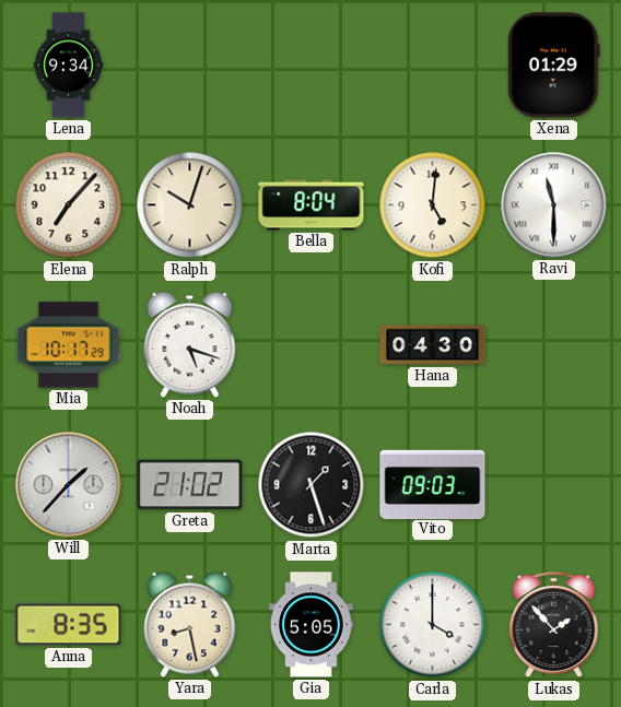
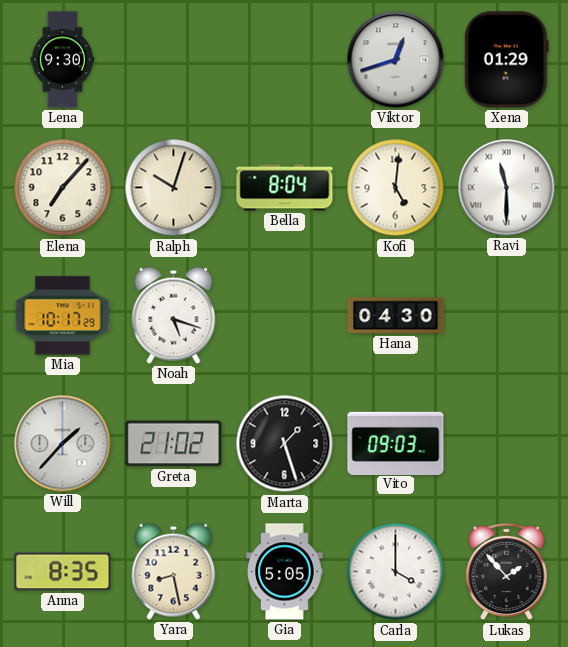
Lena: 9:34 -> 9:30
Viktor: none -> 12:42
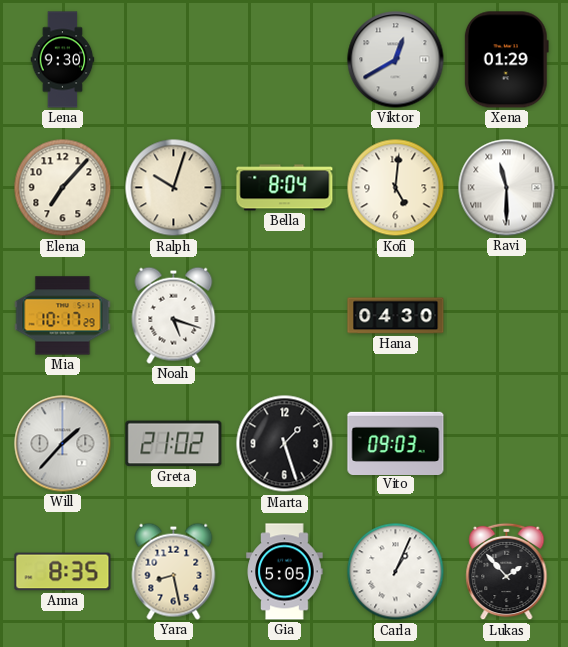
Viktor: 12:42 -> 12:40
Carla: 4:00 -> 1:04
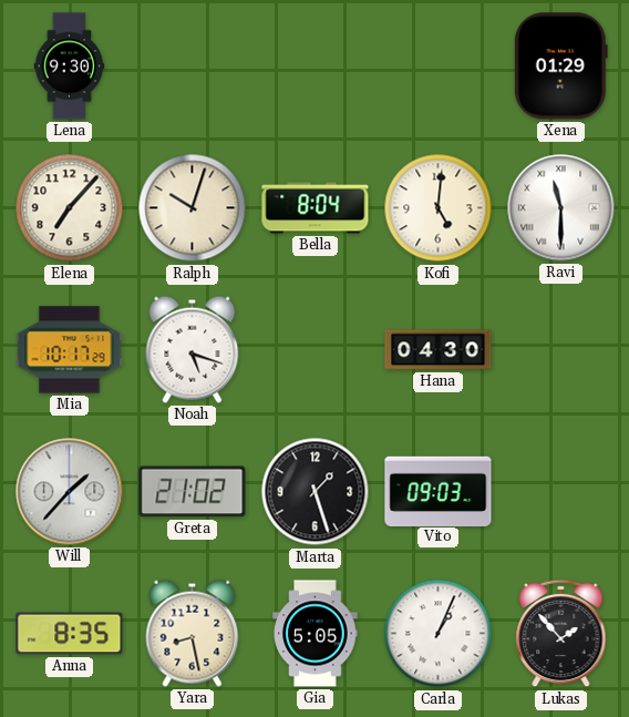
Viktor: 12:40 -> none
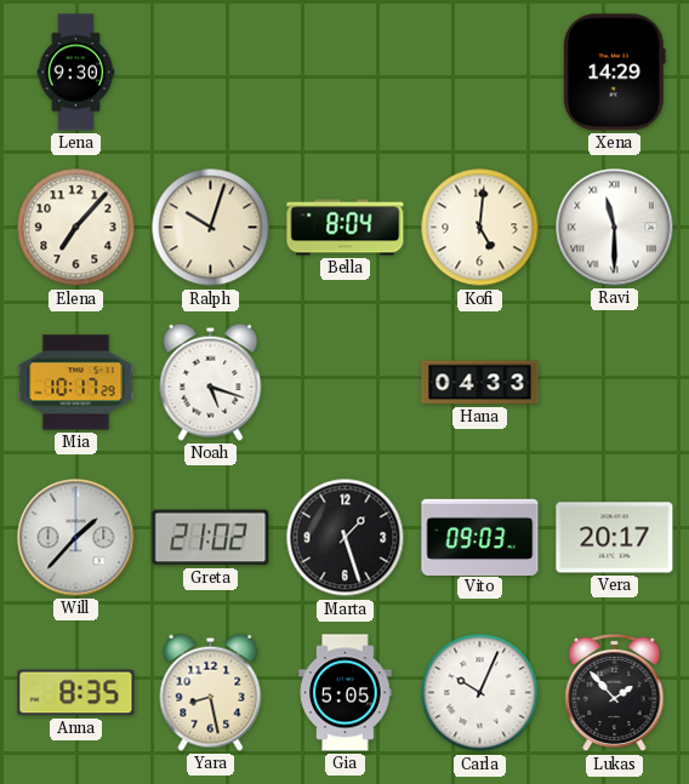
Xena: 01:29 -> 14:29
Hana: 04:30 -> 04:33
Vera: none -> 20:17
Carla: 1:04 -> 10:04
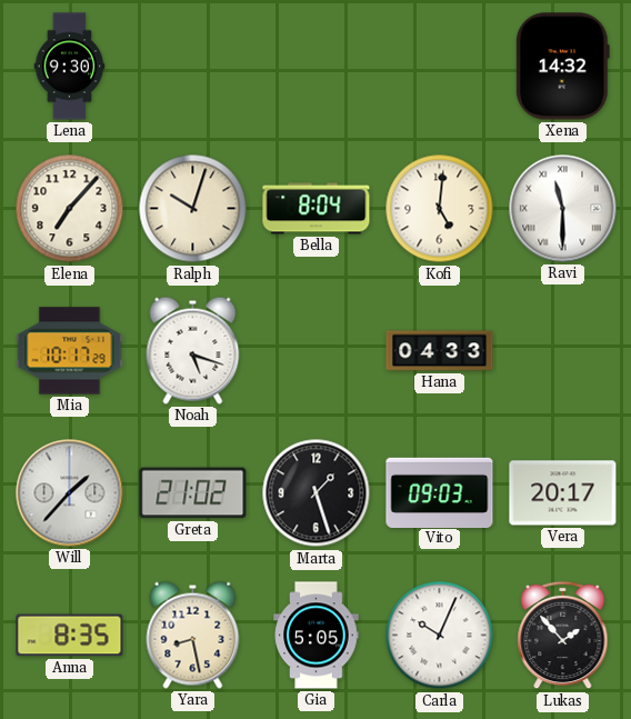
Xena: 14:29 -> 14:32
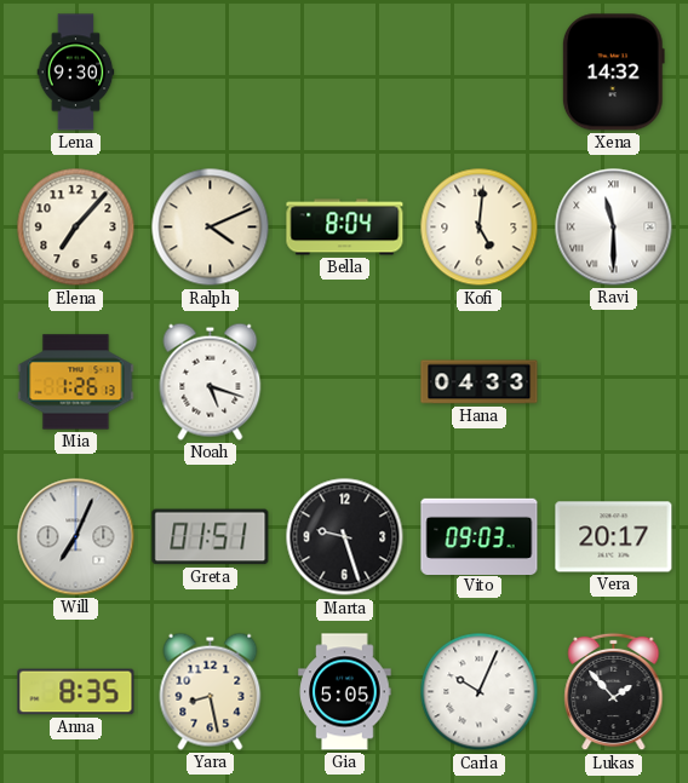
Ralph: 10:03 -> 4:11
Mia: 10:17 -> 1:26
Will: 1:37 -> 7:04
Greta: 21:02 -> 01:51
Marta: 1:27 -> 9:27
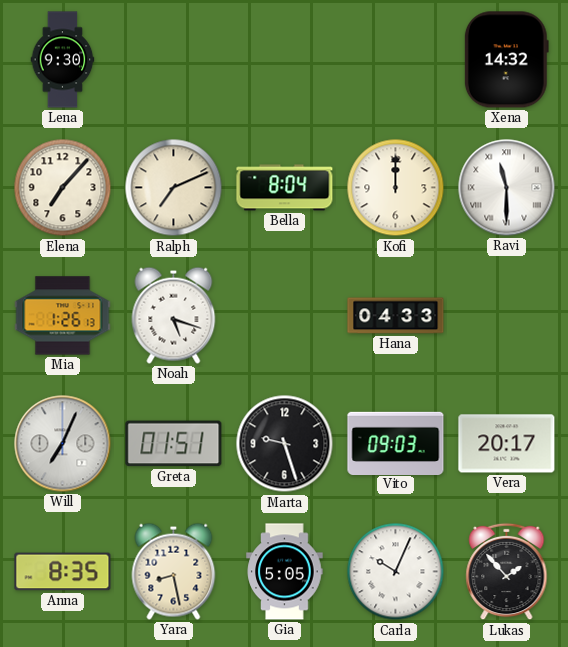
Ralph: 4:11 -> 7:11
Kofi: 5:01 -> 12:00
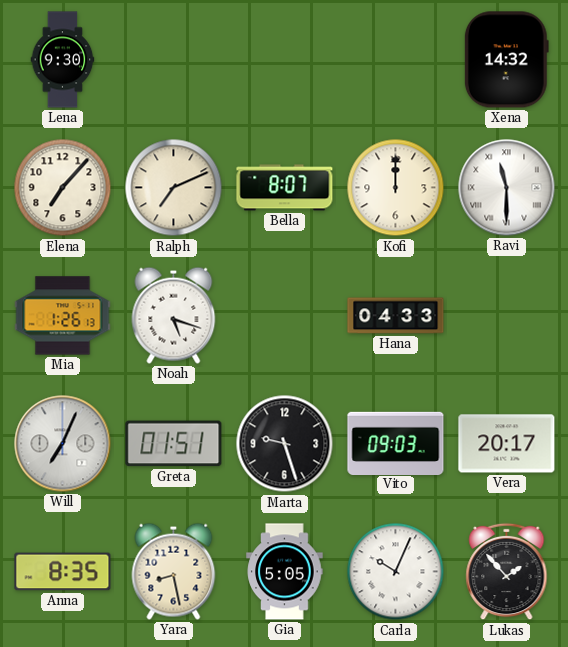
Bella: 8:04 -> 8:07
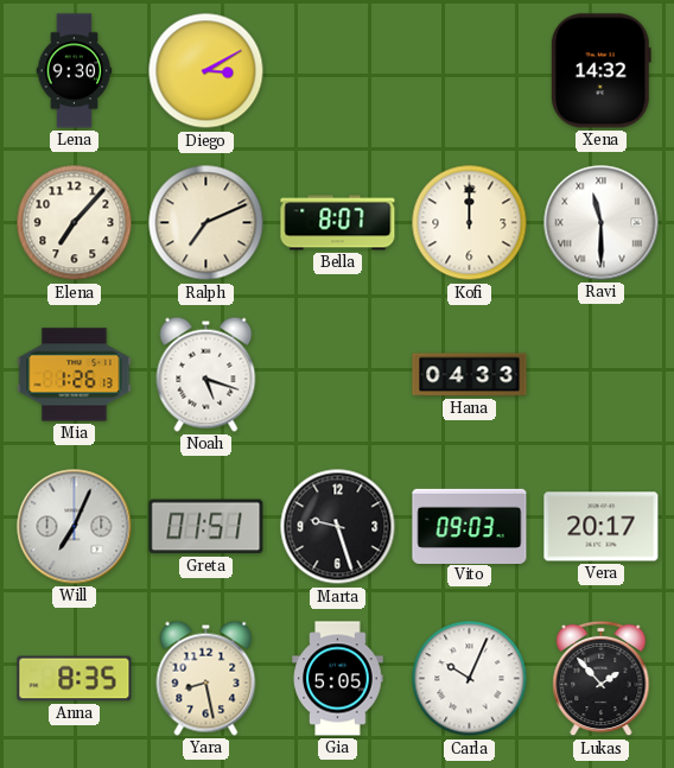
Diego: none -> 3:10
